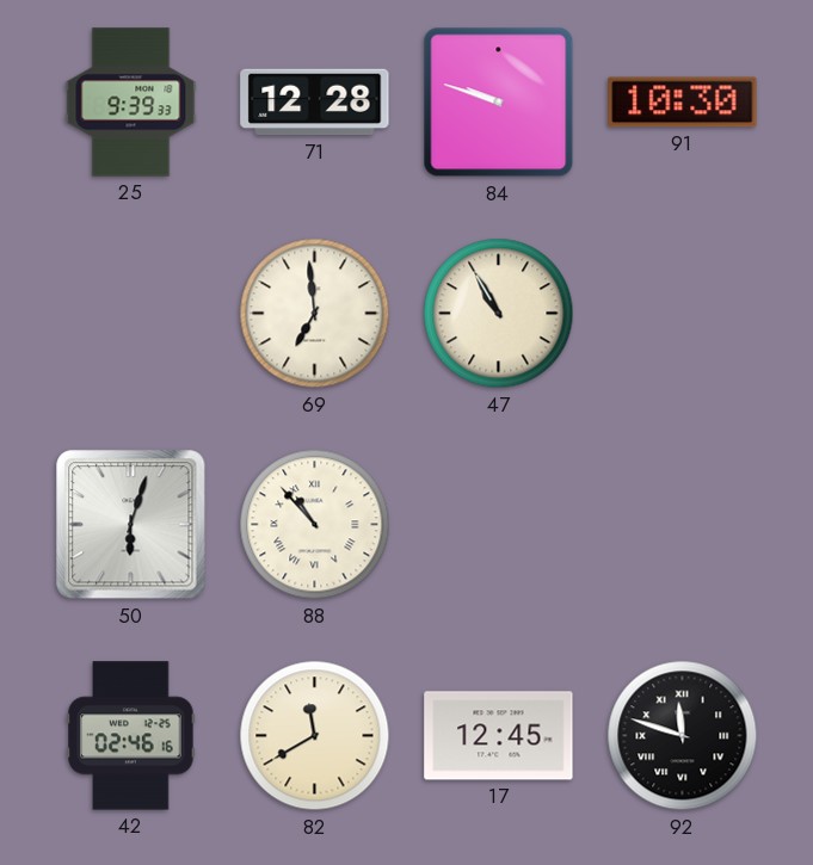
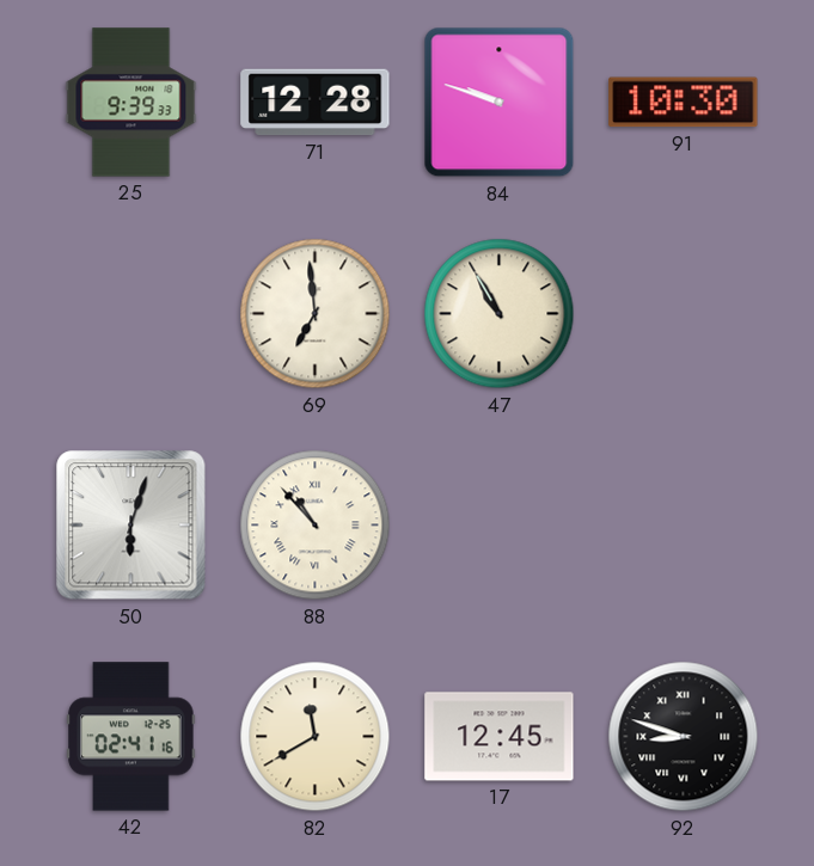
42: 02:46 -> 02:41
92: 11:48 -> 8:48
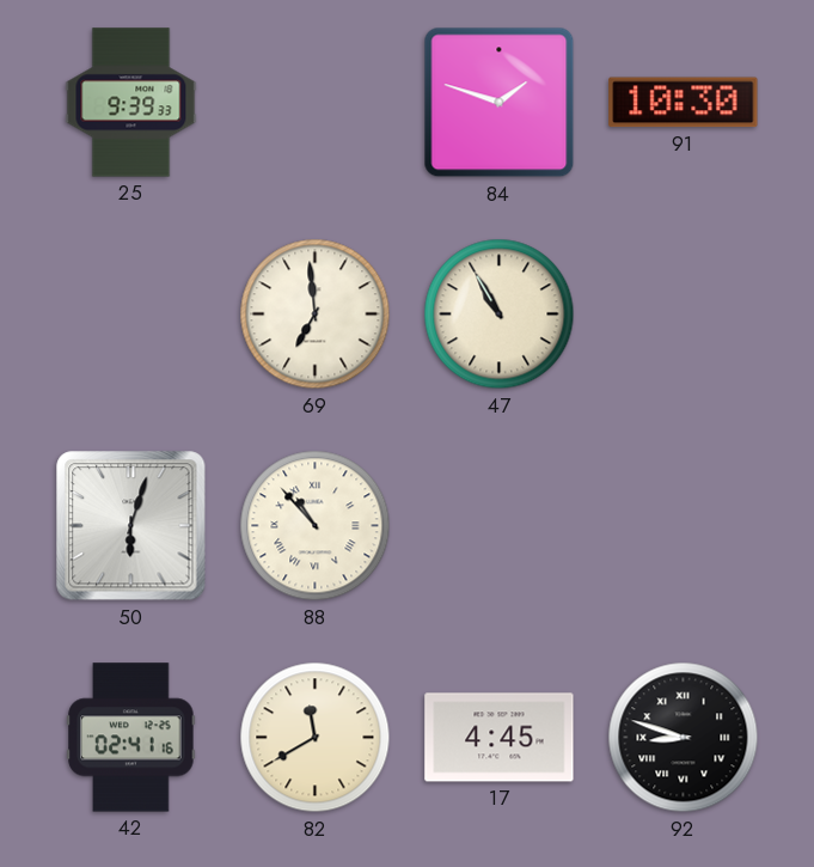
71: 12:28 -> none
84: 9:48 -> 1:48
17: 12:45 -> 4:45
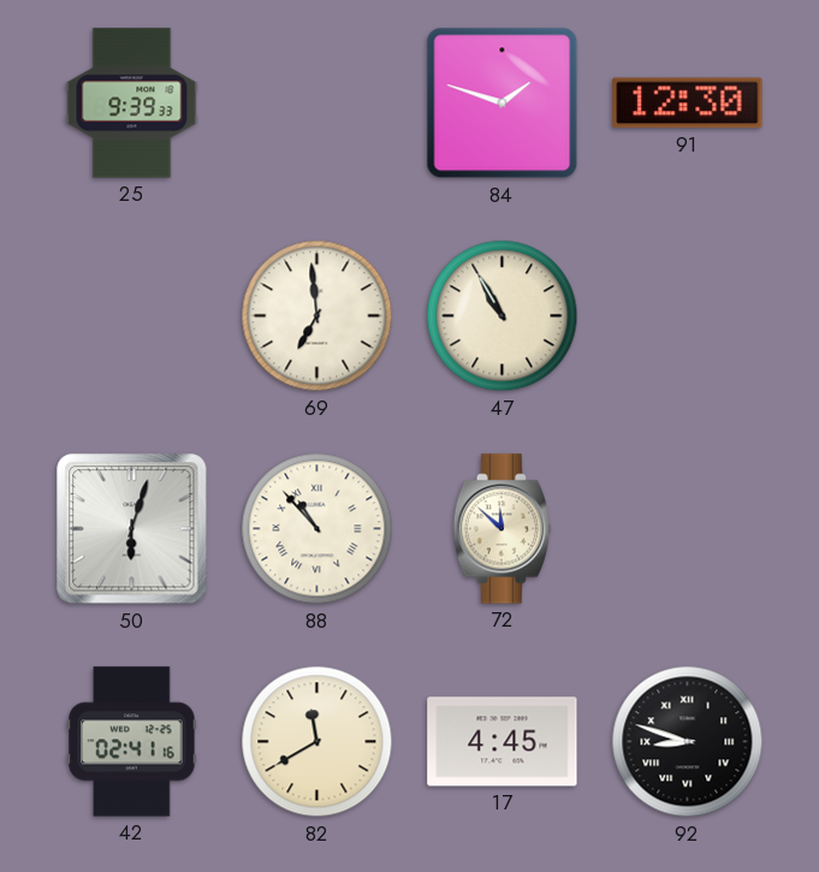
91: 10:30 -> 12:30
72: none -> 11:52
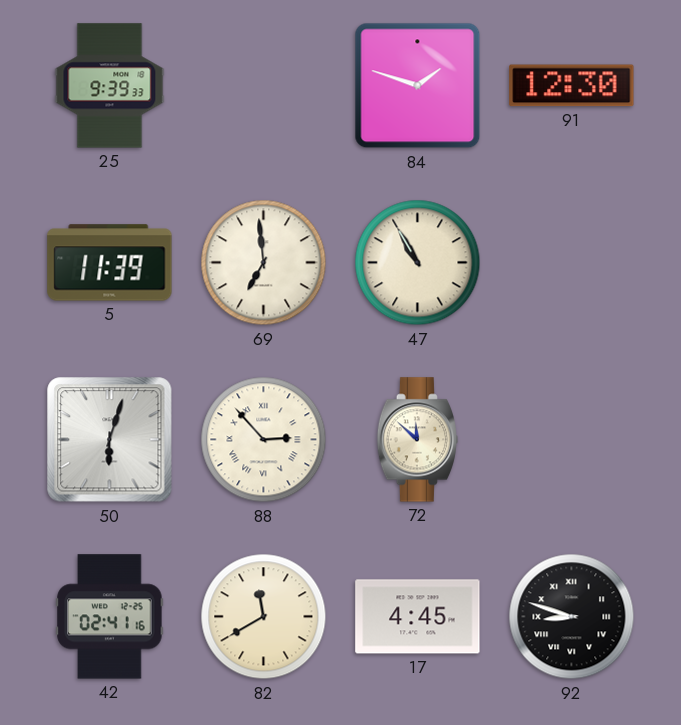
5: none -> 11:39
88: 10:53 -> 2:53
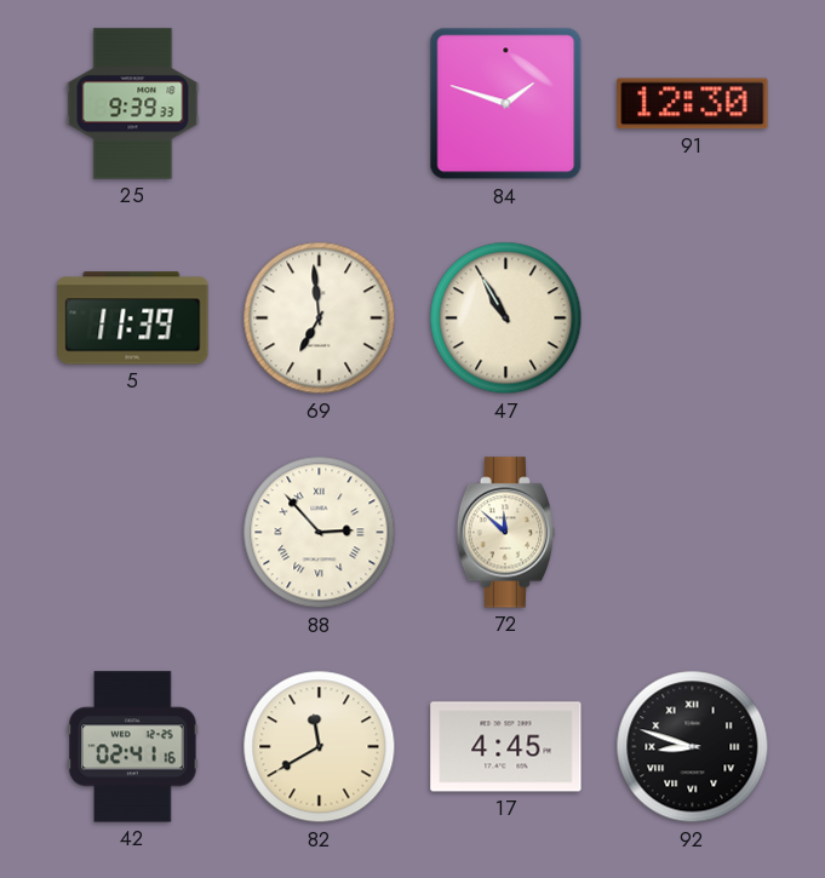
50: 6:03 -> none
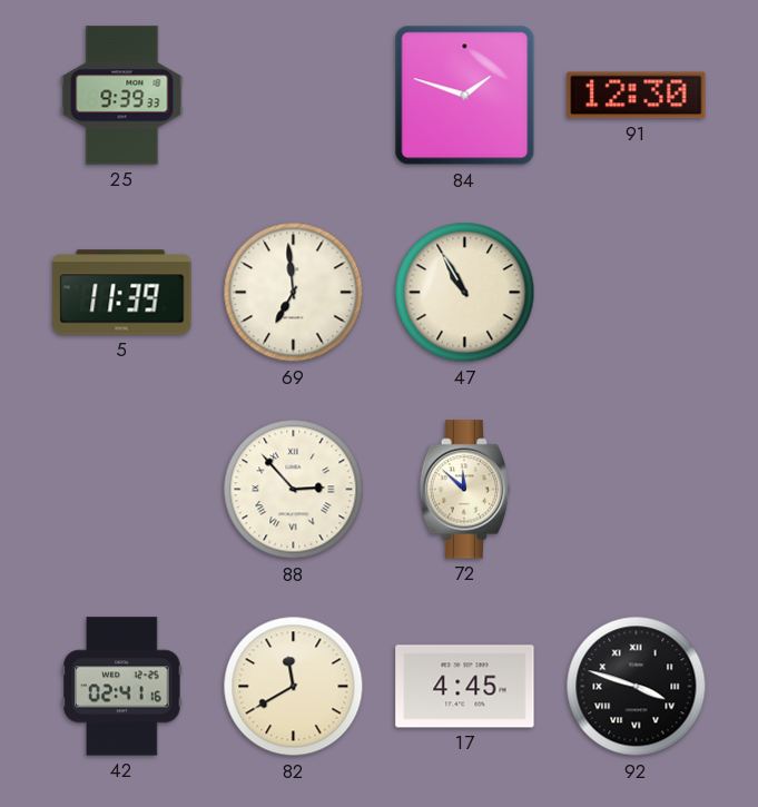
92: 8:48 -> 3:48
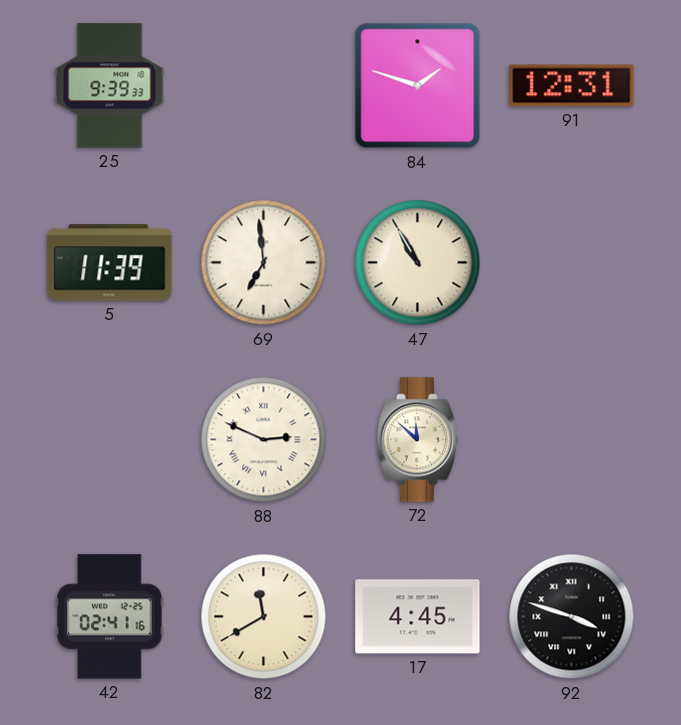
91: 12:30 -> 12:31
88: 2:53 -> 2:49
